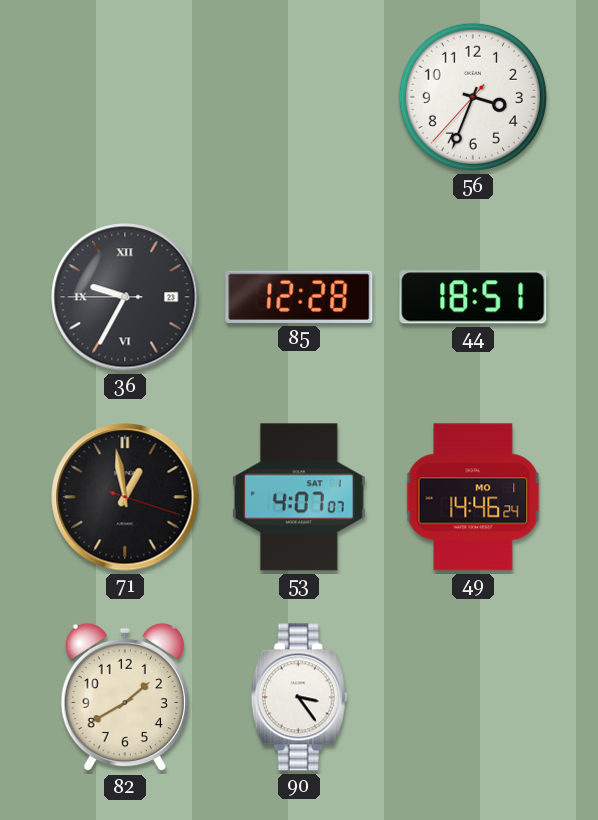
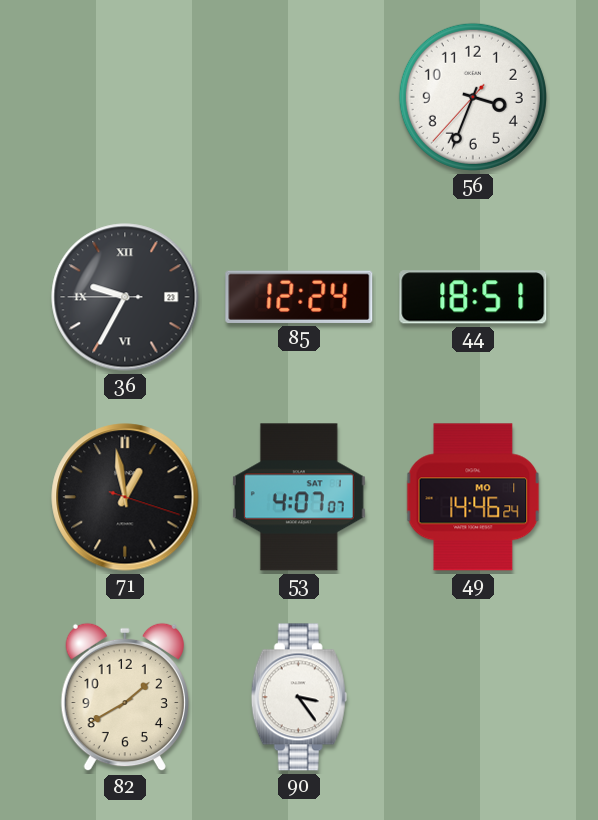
85: 12:28 -> 12:24
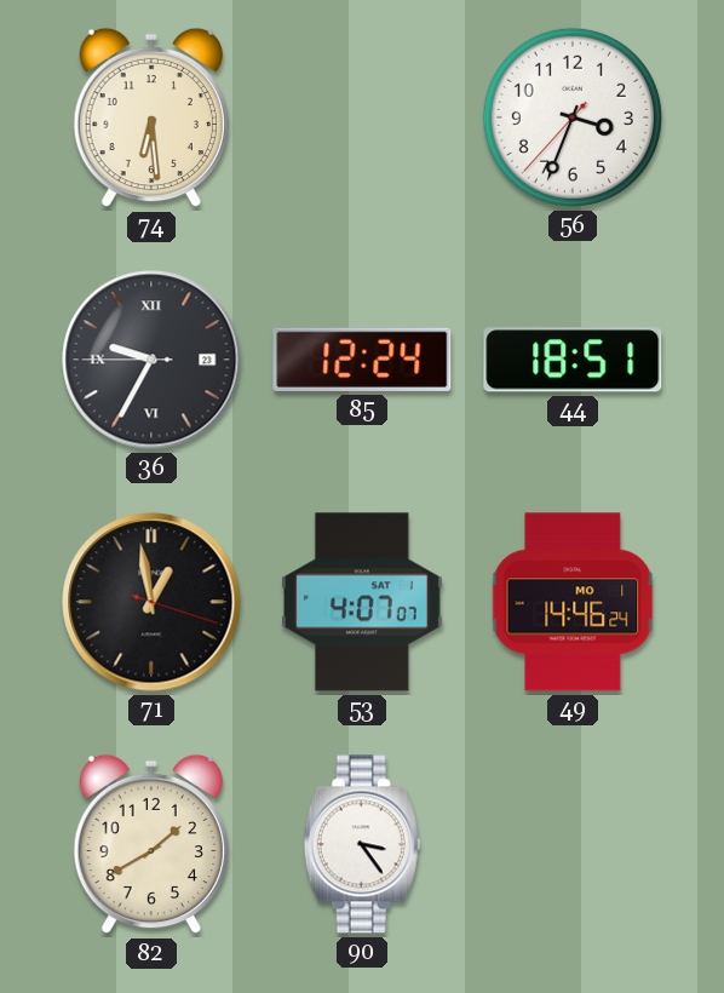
74: none -> 6:29
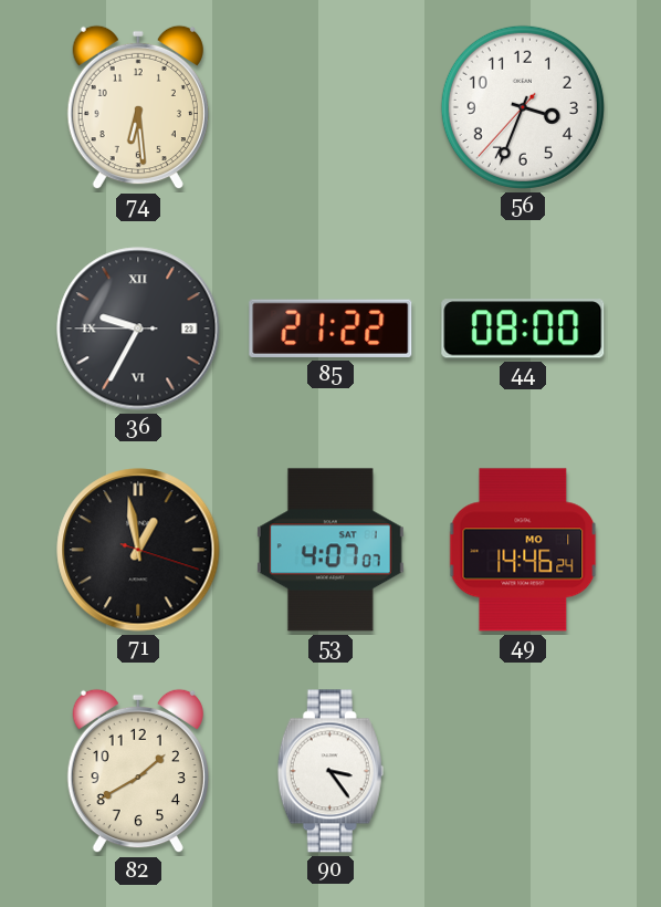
85: 12:24 -> 21:22
44: 18:51 -> 08:00
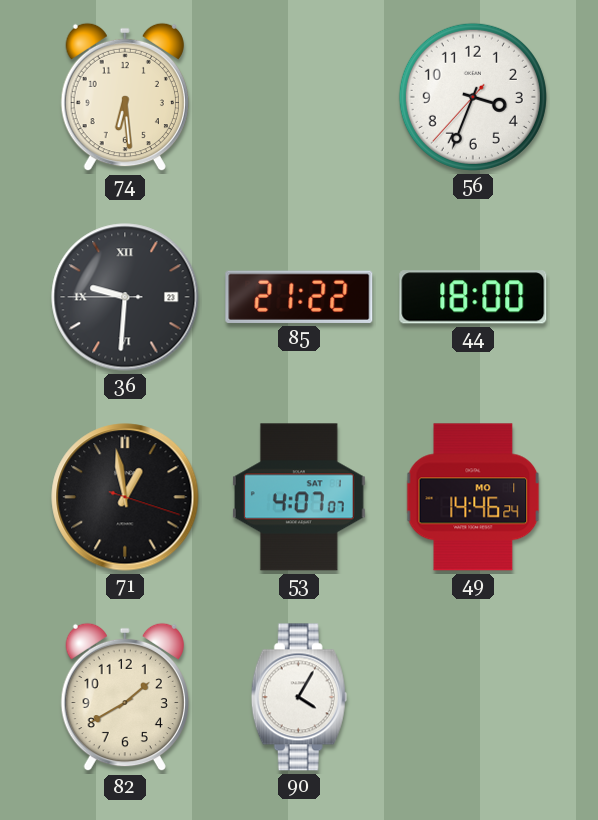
36: 9:34 -> 9:30
44: 08:00 -> 18:00
90: 3:24 -> 4:05
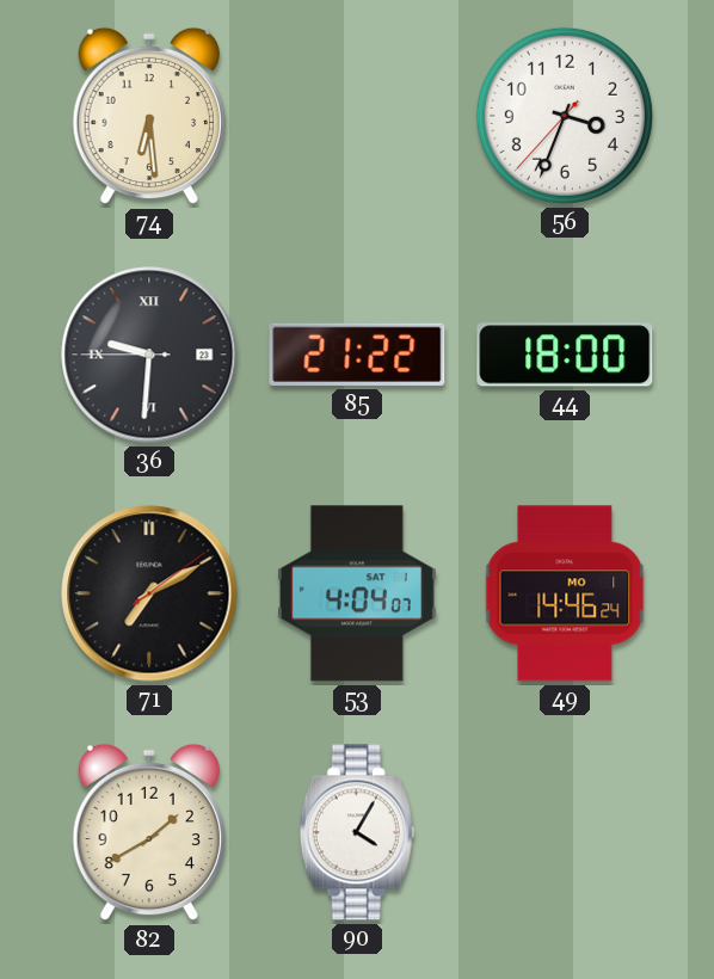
71: 12:58 -> 7:10
53: 4:07 -> 4:04
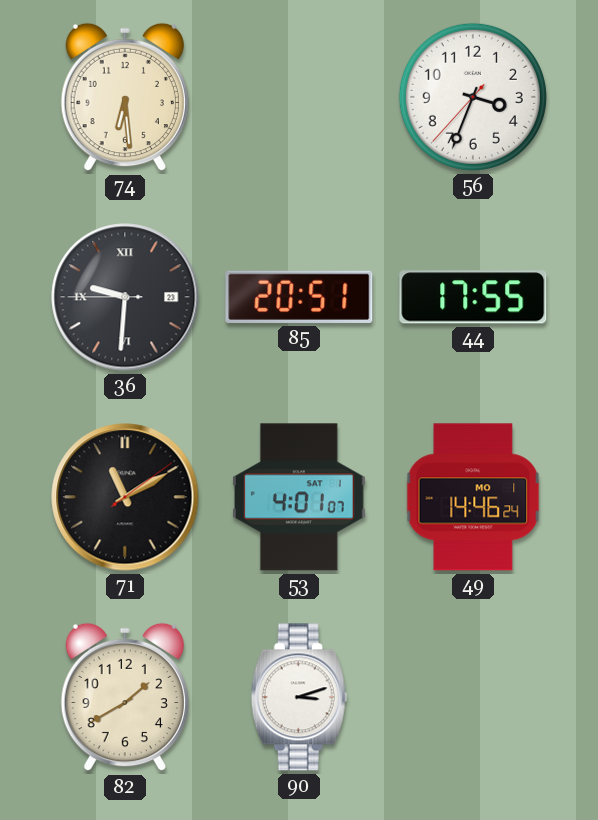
85: 21:22 -> 20:51
44: 18:00 -> 17:55
71: 7:10 -> 11:10
53: 4:04 -> 4:01
90: 4:05 -> 3:12
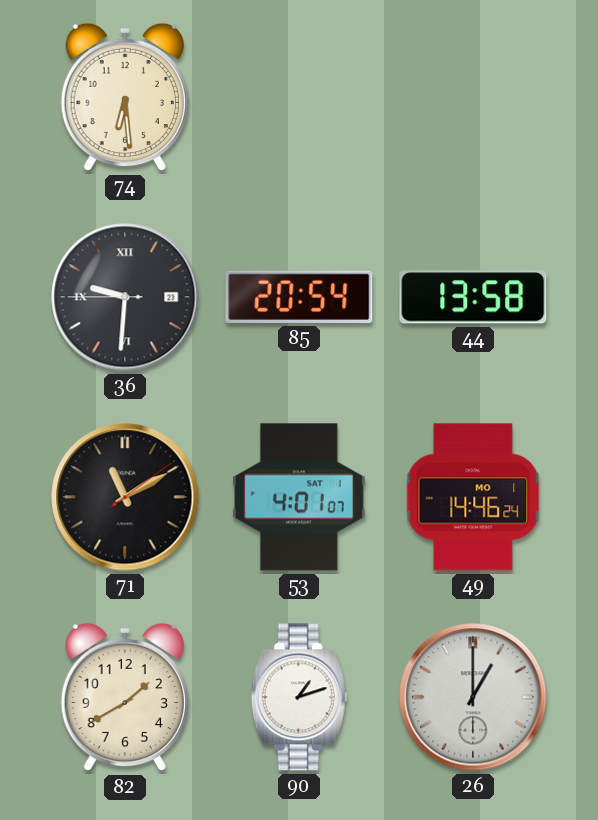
56: 3:33 -> none
85: 20:51 -> 20:54
44: 17:55 -> 13:58
90: 3:12 -> 1:12
26: none -> 1:00
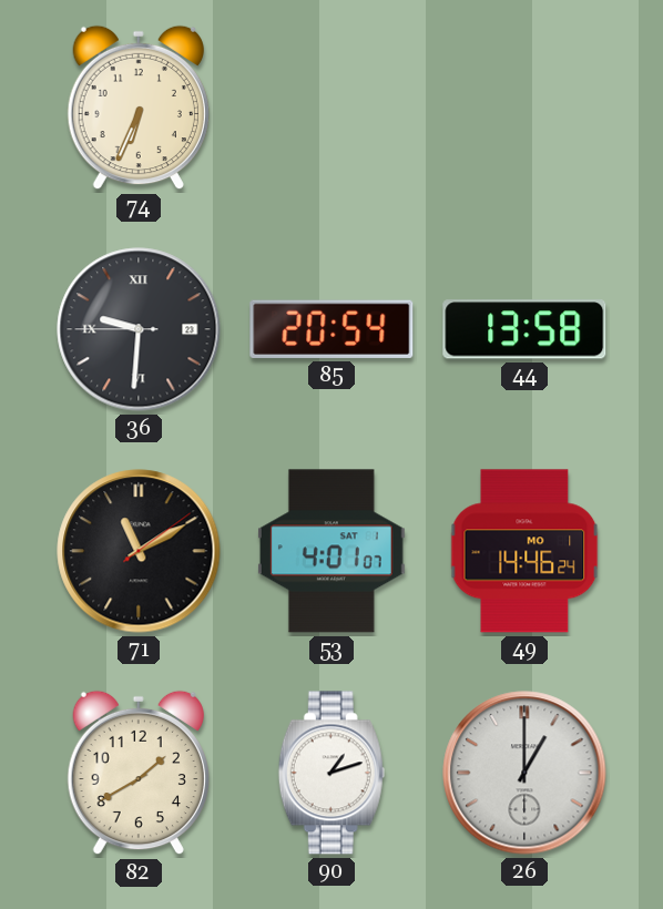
74: 6:29 -> 6:34
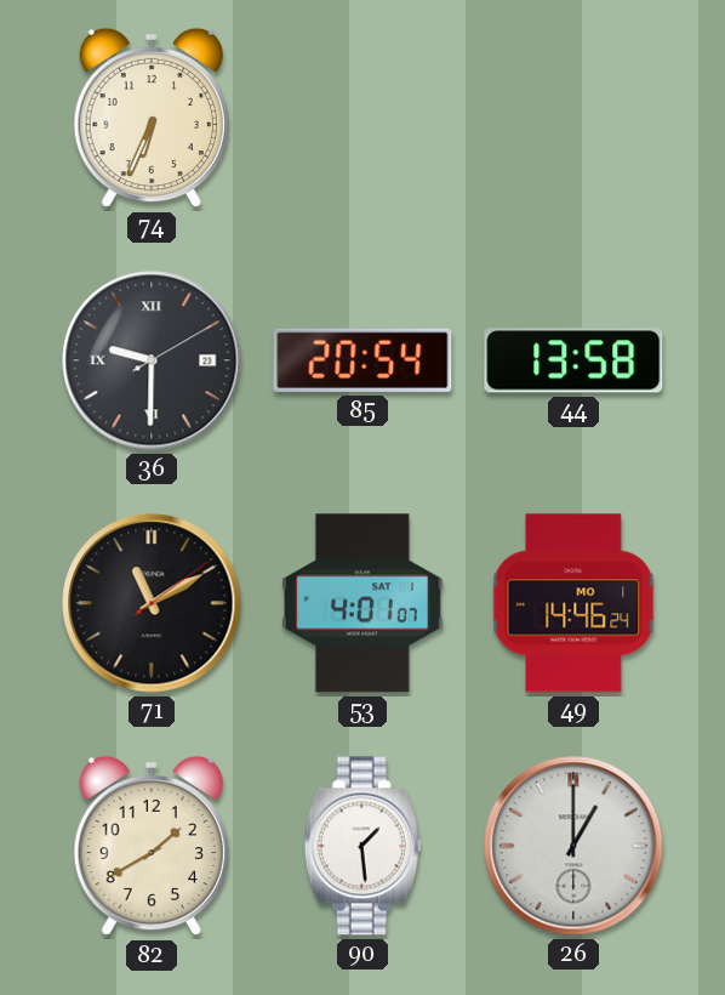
36: 9:30:45 -> 9:30:10
90: 1:12 -> 1:29
